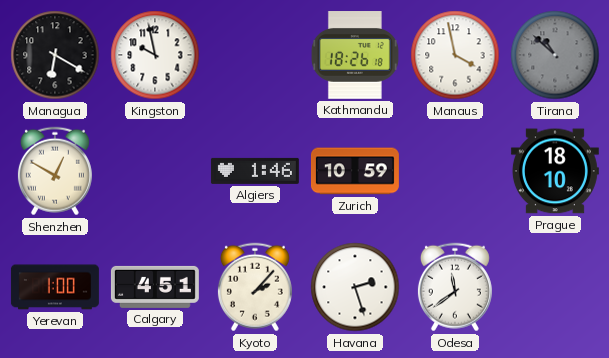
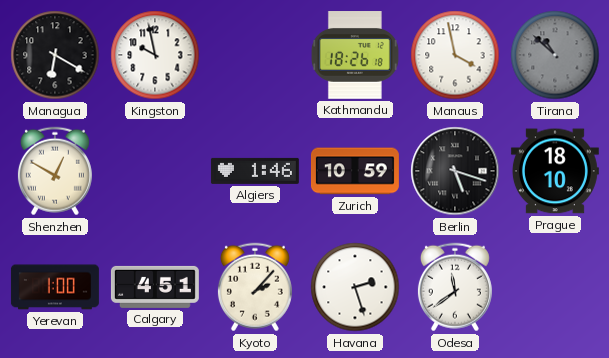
Berlin: none -> 5:18
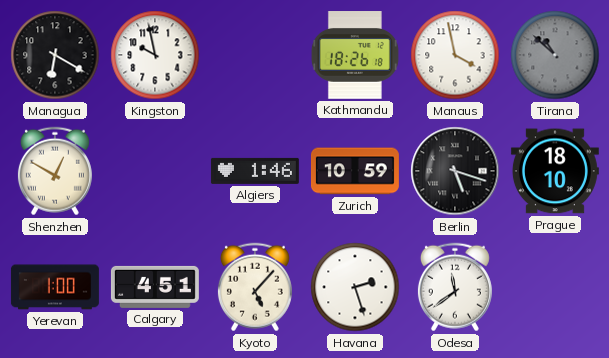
Kyoto: 2:07 -> 5:07
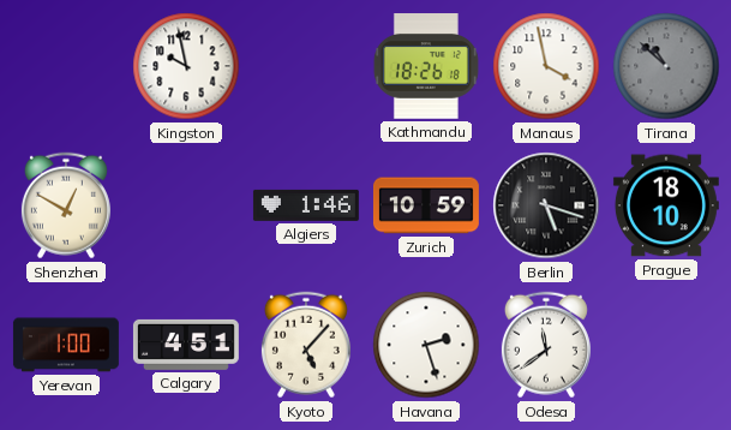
Managua: 6:20 -> none
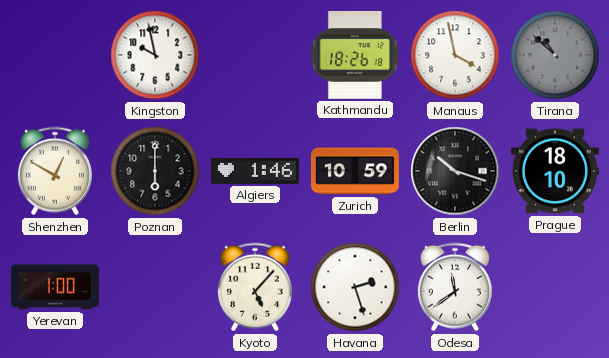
Poznan: none -> 6:00
Berlin: 5:18 -> 10:18
Calgary: 4:51 -> none
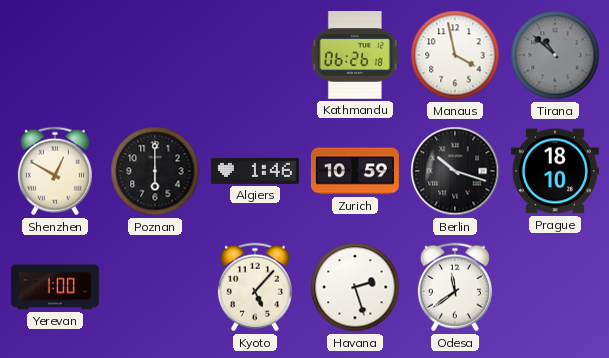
Kingston: 9:58 -> none
Kathmandu: 18:26 -> 06:26
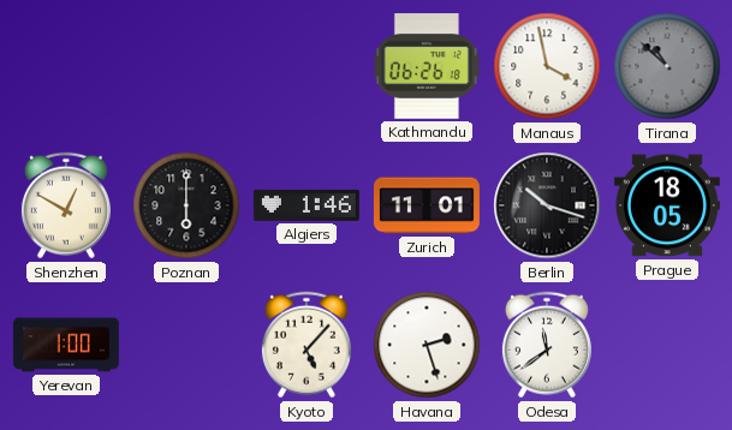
Zurich: 10:59 -> 11:01
Prague: 18:10 -> 18:05
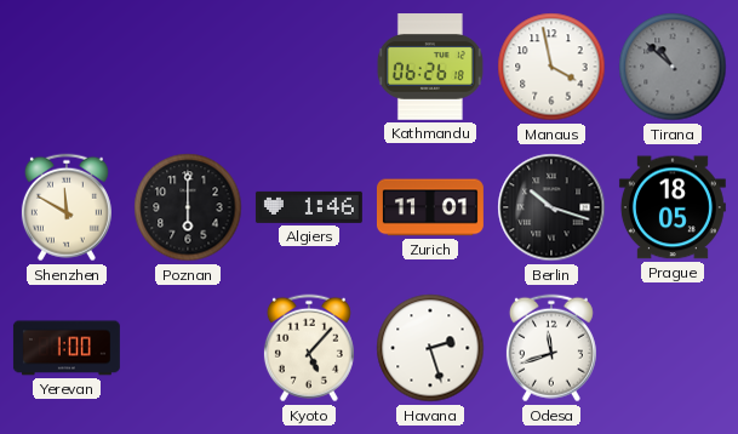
Shenzhen: 12:50 -> 11:50
Odesa: 11:39 -> 11:42
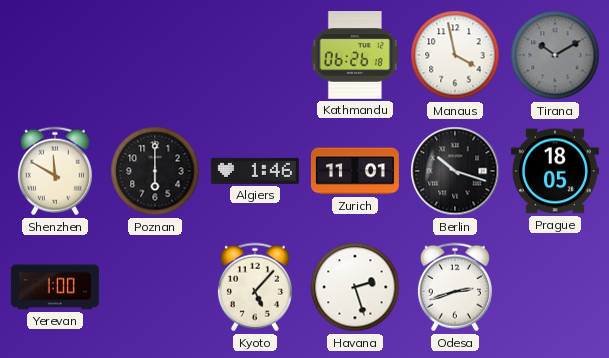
Tirana: 10:52 -> 10:10
Odesa: 11:42 -> 2:42
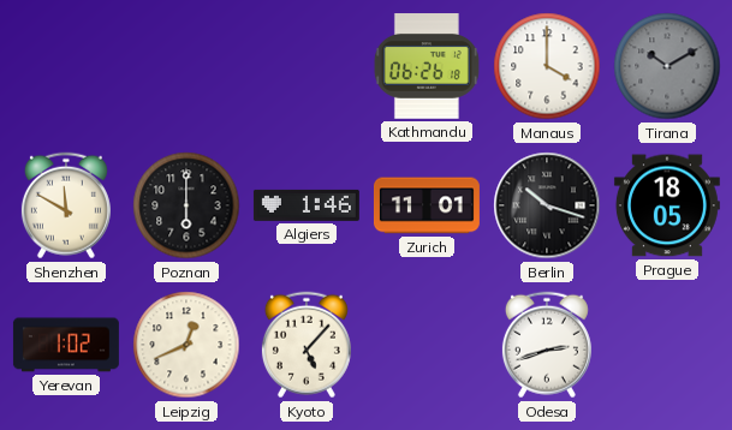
Manaus: 3:58 -> 4:00
Yerevan: 1:00 -> 1:02
Leipzig: none -> 12:41
Havana: 2:27 -> none
